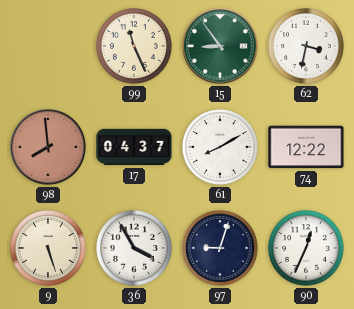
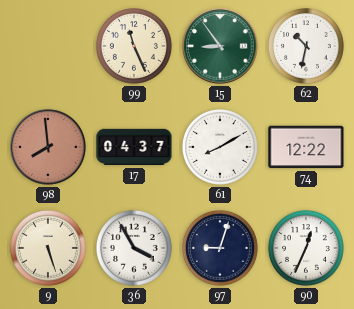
62: 3:32 -> 10:32
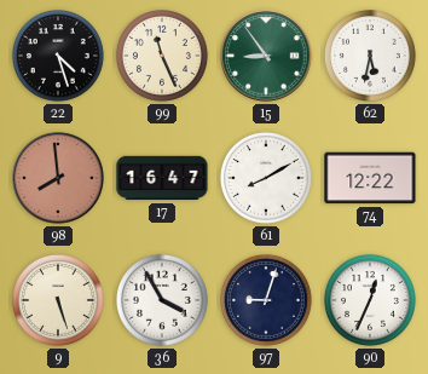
22: none -> 4:27
62: 10:32 -> 5:32
17: 04:37 -> 16:47
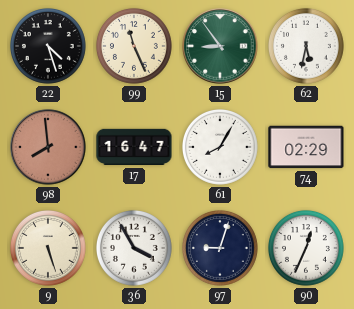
61: 8:10 -> 8:05
74: 12:22 -> 02:29
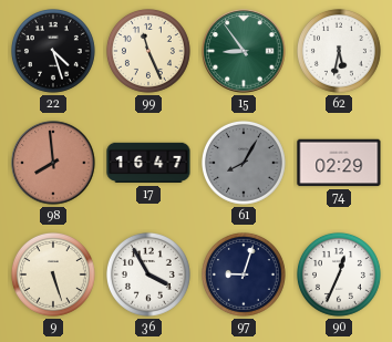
61 dial: white -> grey
